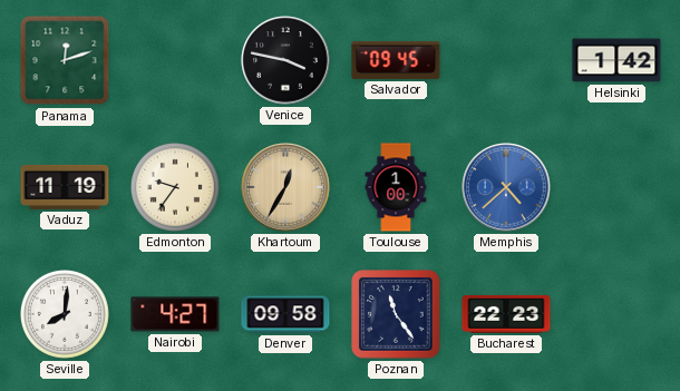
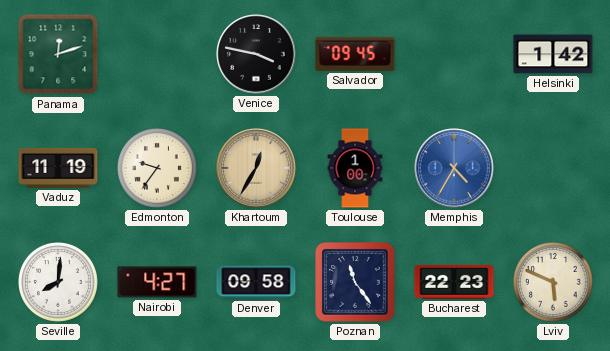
Memphis: 4:38 -> 4:35
Lviv: none -> 5:49
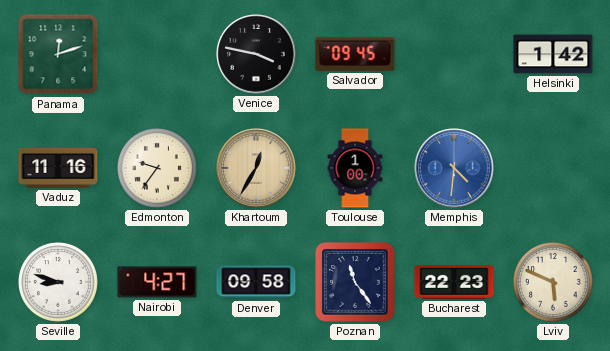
Vaduz: 11:19 -> 11:16
Memphis: 4:35 -> 4:31
Seville: 8:01 -> 8:48
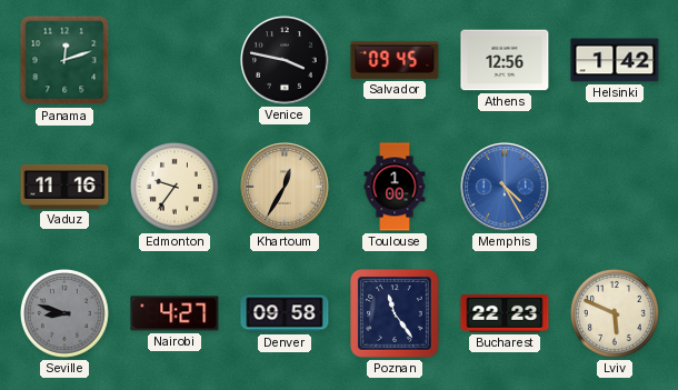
Athens: none -> 12:56
Memphis: 4:31 -> 4:25
Seville dial: white -> grey
